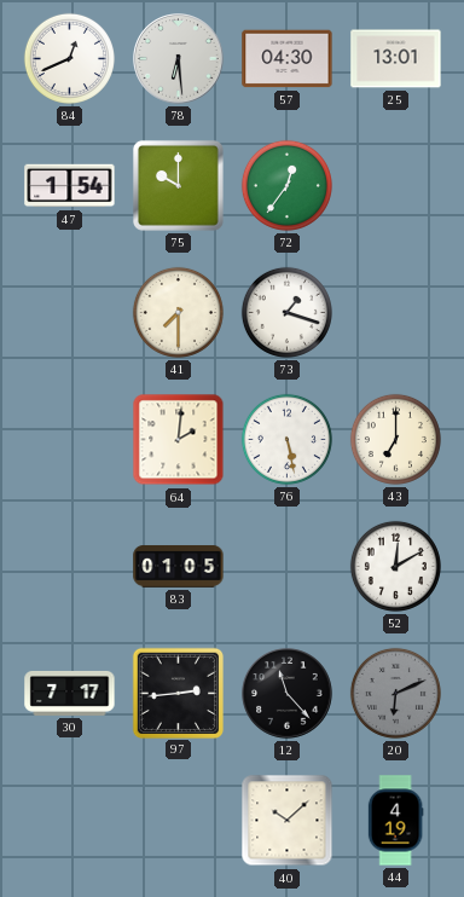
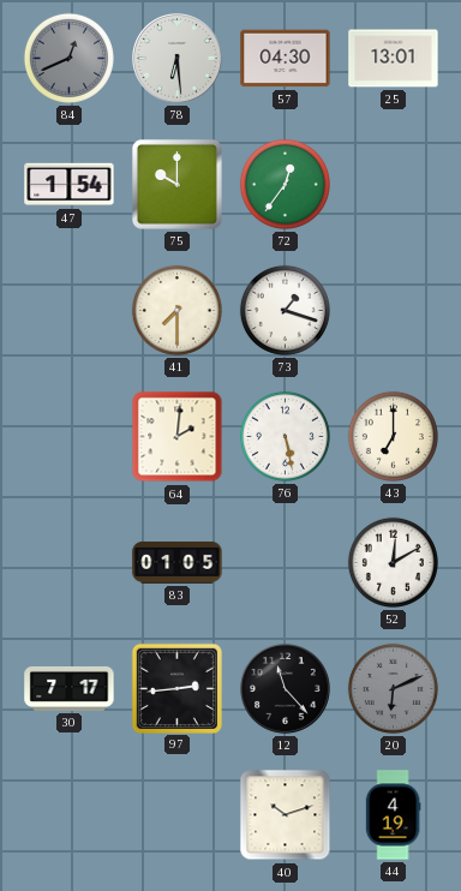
84 dial: white -> grey
40: 10:08 -> 10:12
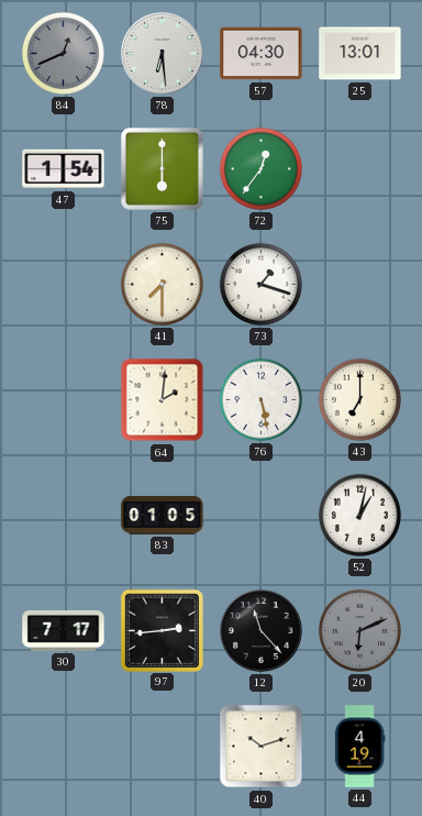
75: 10:00 -> 6:00
52: 12:10 -> 1:02
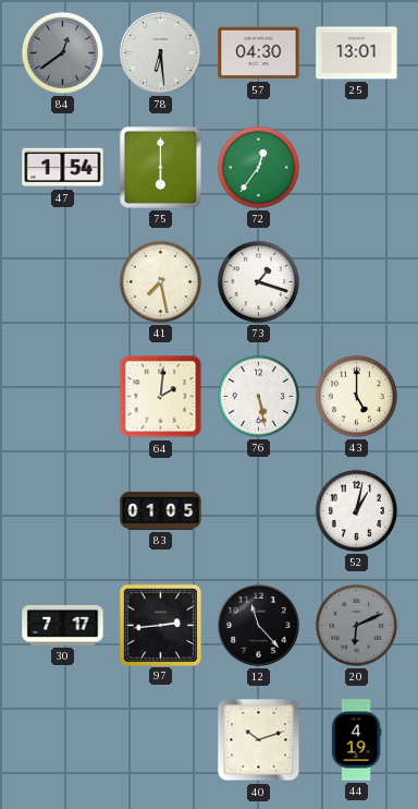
84: 12:41 -> 12:39
41: 7:30 -> 7:28
43: 7:00 -> 5:00
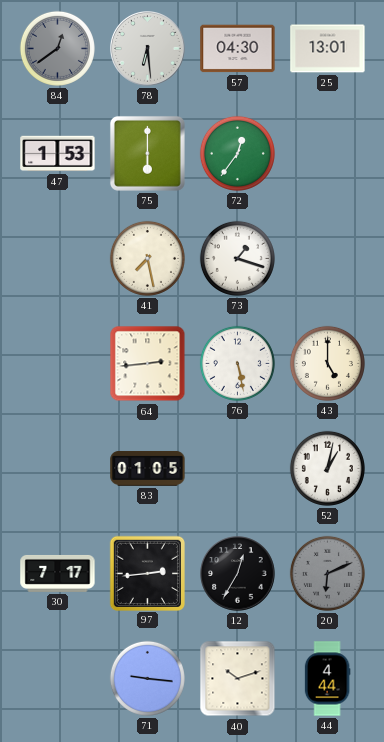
47: 1:54 -> 1:53
64: 2:01 -> 2:44
12: 11:23 -> 12:35
71: none -> 9:16
44: 4:19 -> 4:44
